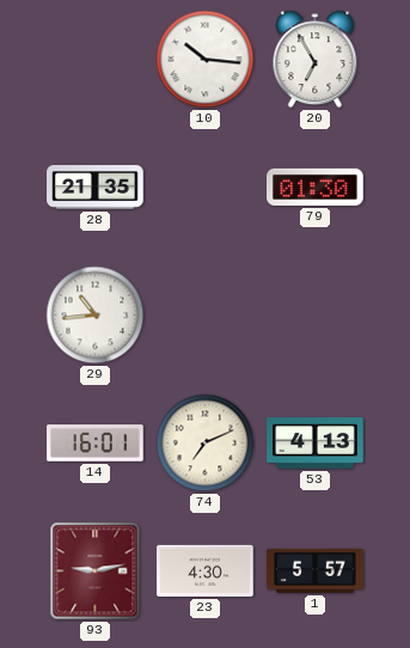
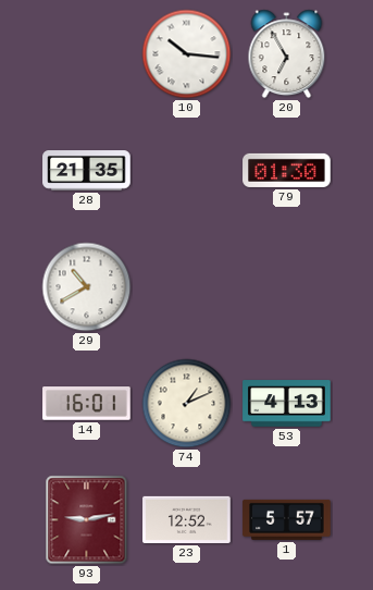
29: 10:44 -> 10:40
74: 7:11 -> 1:11
23: 4:30 -> 12:52
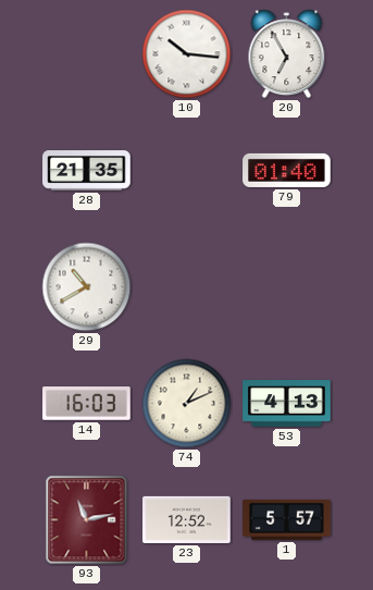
79: 01:30 -> 01:40
14: 16:01 -> 16:03
93: 9:13 -> 11:13
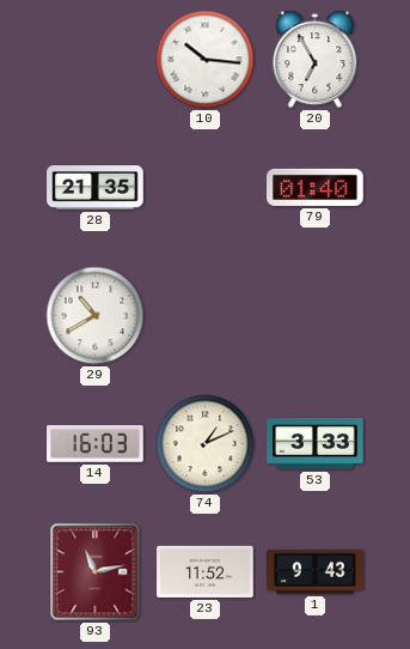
53: 4:13 -> 3:33
23: 12:52 -> 11:52
1: 5:57 -> 9:43
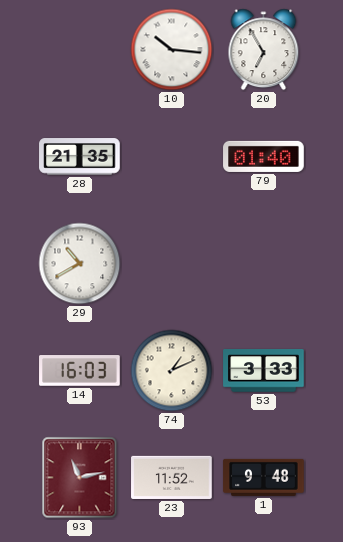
1: 9:43 -> 9:48
